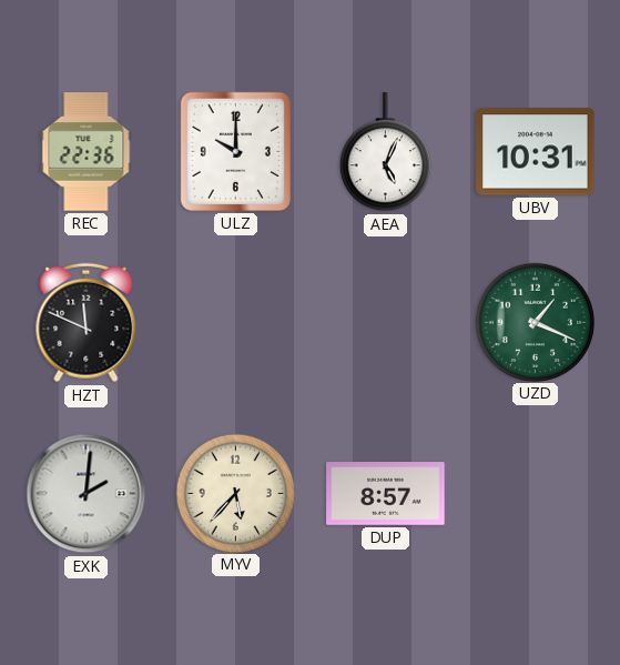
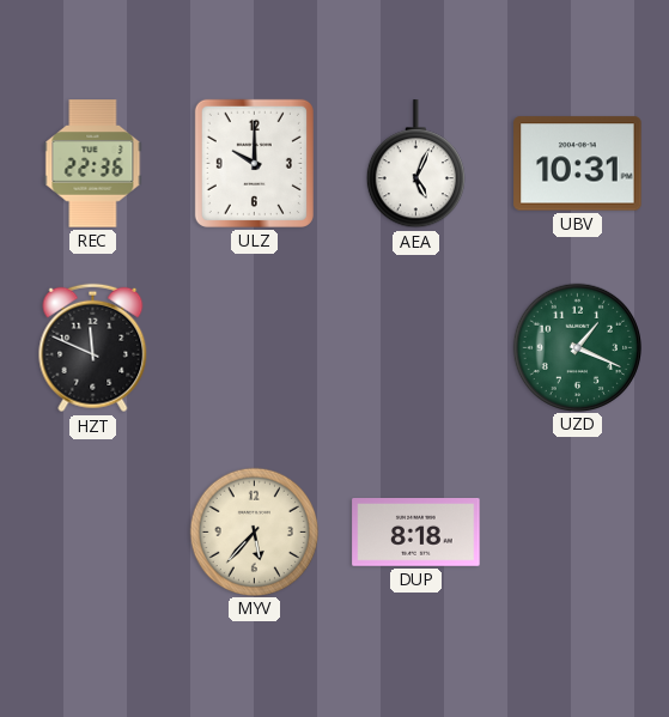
EXK: 2:01 -> none
DUP: 8:57 -> 8:18
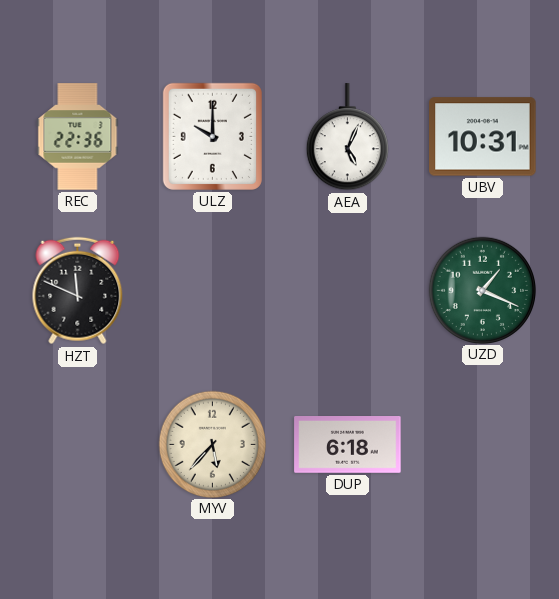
DUP: 8:18 -> 6:18
